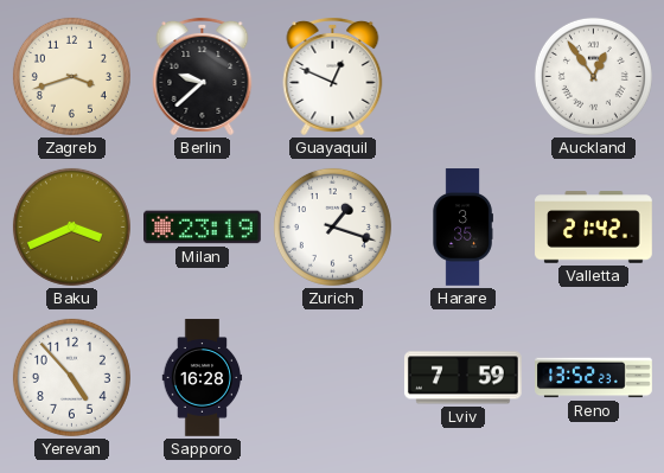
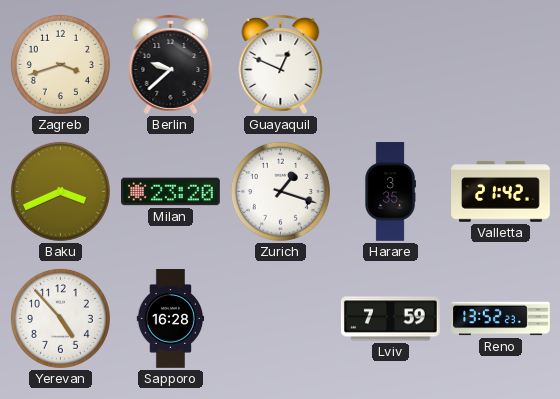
Auckland: 12:54 -> none
Milan: 23:19 -> 23:20
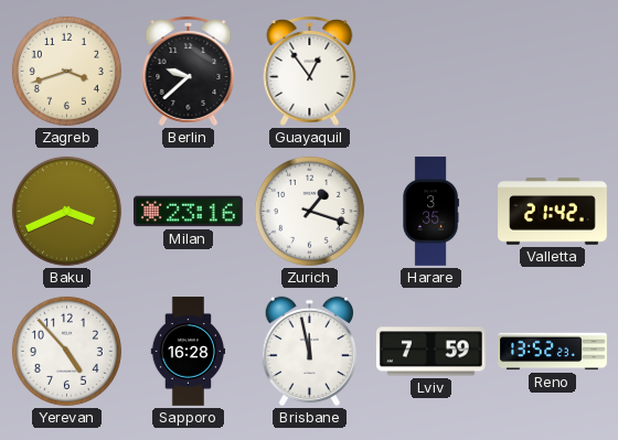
Guayaquil: 12:49 -> 12:54
Milan: 23:20 -> 23:16
Brisbane: none -> 11:58
